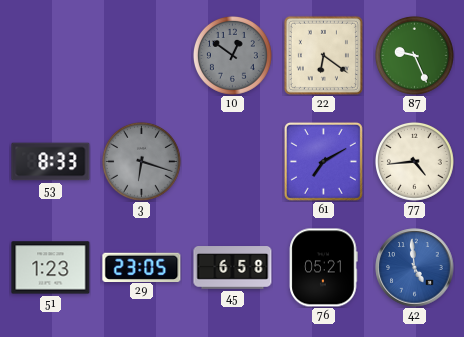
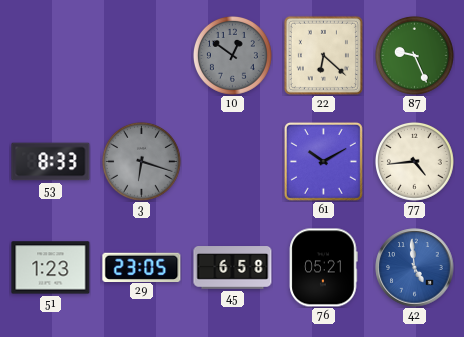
22: 6:21 -> 6:22
61: 7:10 -> 10:10
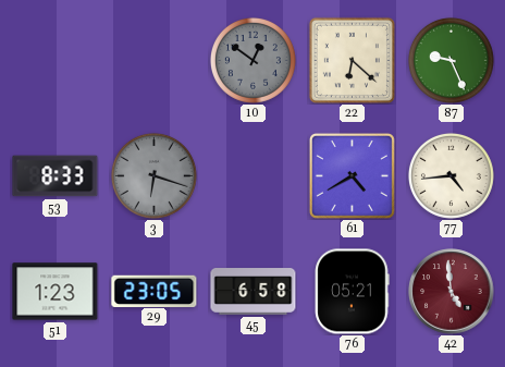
61: 10:10 -> 4:40
42 dial: blue -> burgundy
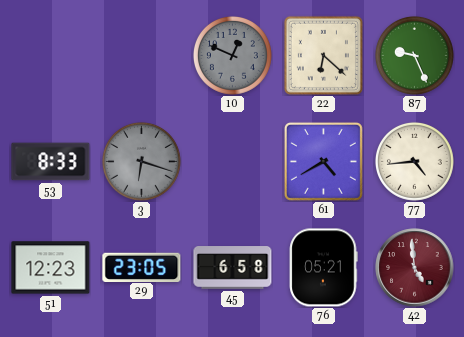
10: 12:51 -> 12:49
51: 1:23 -> 12:23
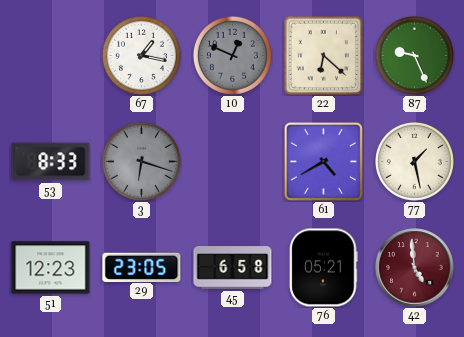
67: none -> 1:17
77: 4:44 -> 1:28
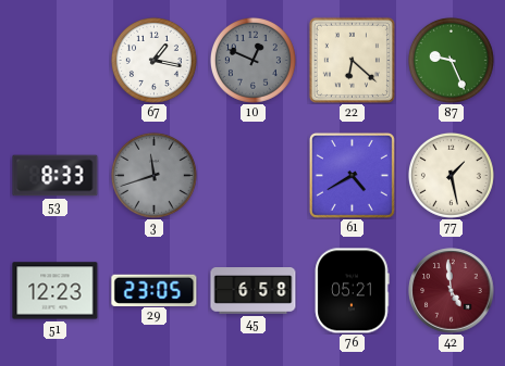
3: 6:18 -> 11:42
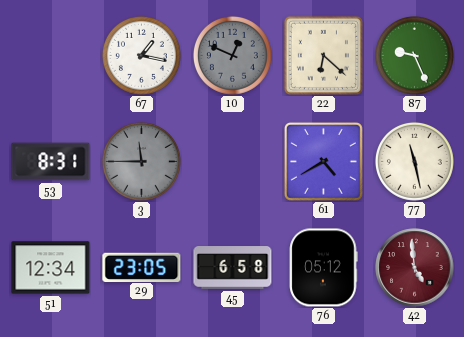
53: 8:33 -> 8:31
3: 11:42 -> 11:45
77: 1:28 -> 11:28
51: 12:23 -> 12:34
76: 05:21 -> 05:12
